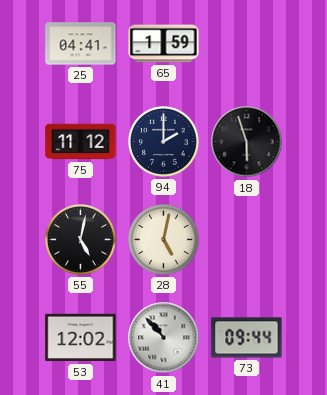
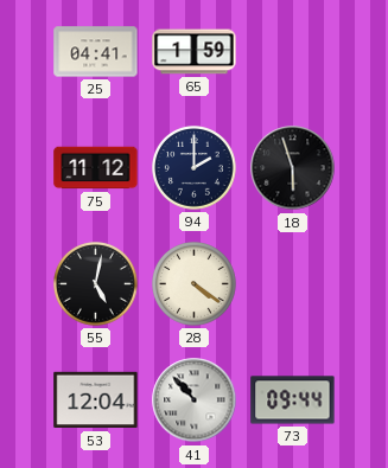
28: 5:02 -> 4:21
53: 12:02 -> 12:04
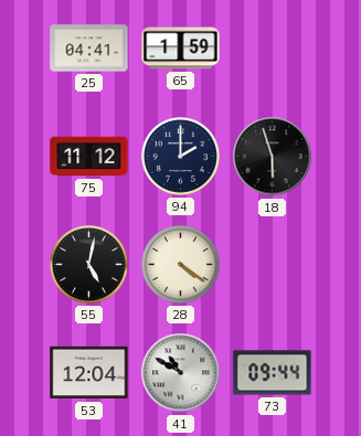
41: 10:53 -> 10:50
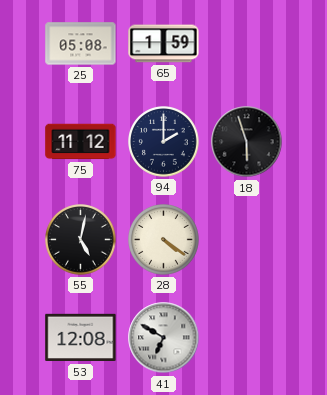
25: 04:41 -> 05:08
53: 12:04 -> 12:08
41: 10:50 -> 6:50
73: 09:44 -> none
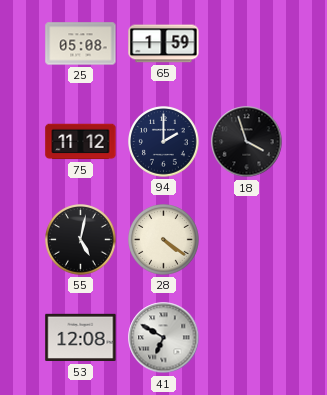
18: 5:57 -> 3:57
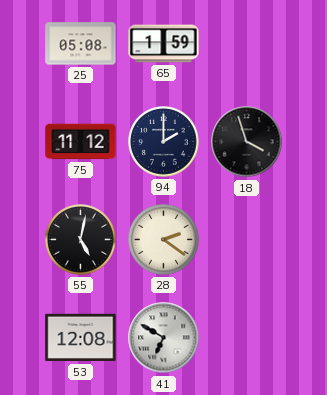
28: 4:21 -> 2:21
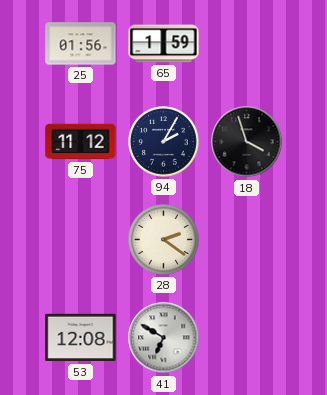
25: 05:08 -> 01:56
94: 2:00 -> 2:05
55: 5:02 -> none
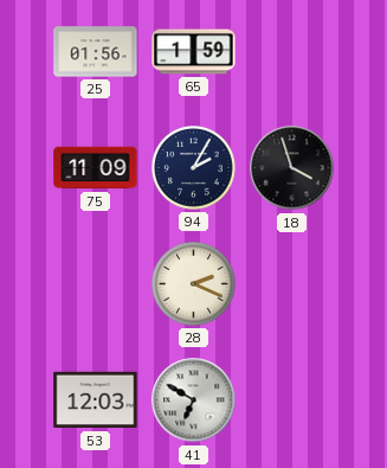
75: 11:12 -> 11:09
28: 2:21 -> 2:19
53: 12:08 -> 12:03
